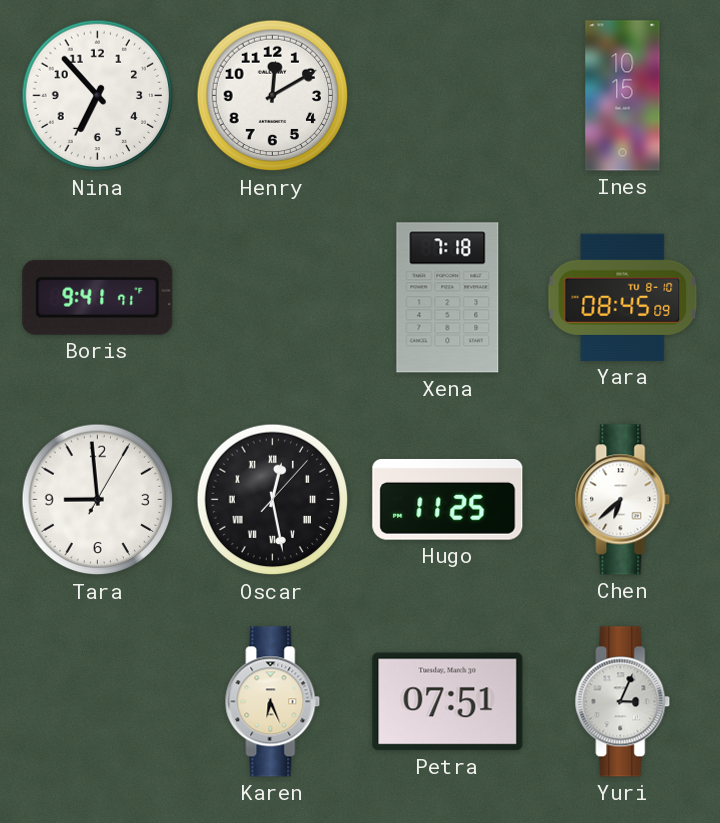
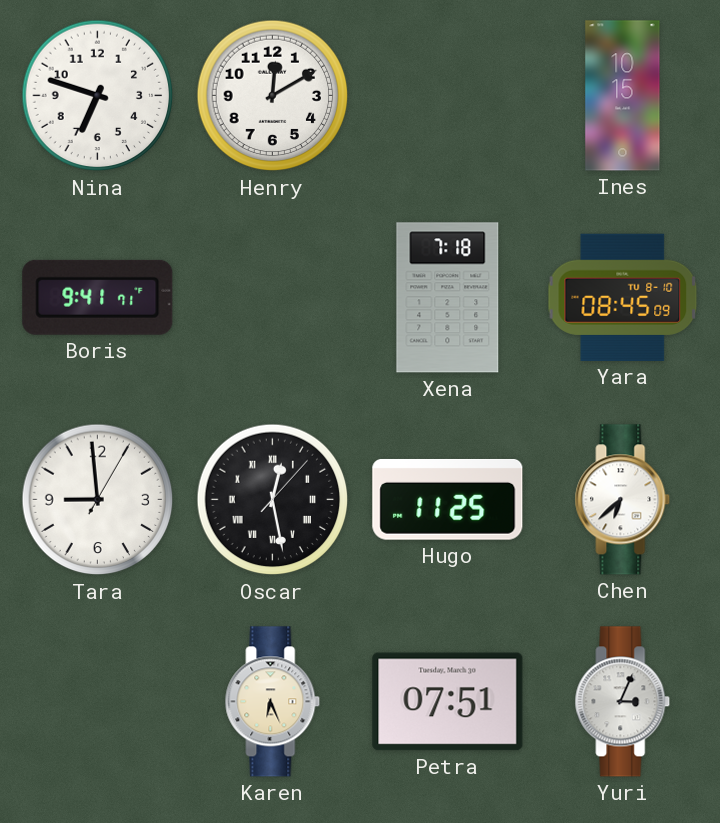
Nina: 6:53 -> 6:48
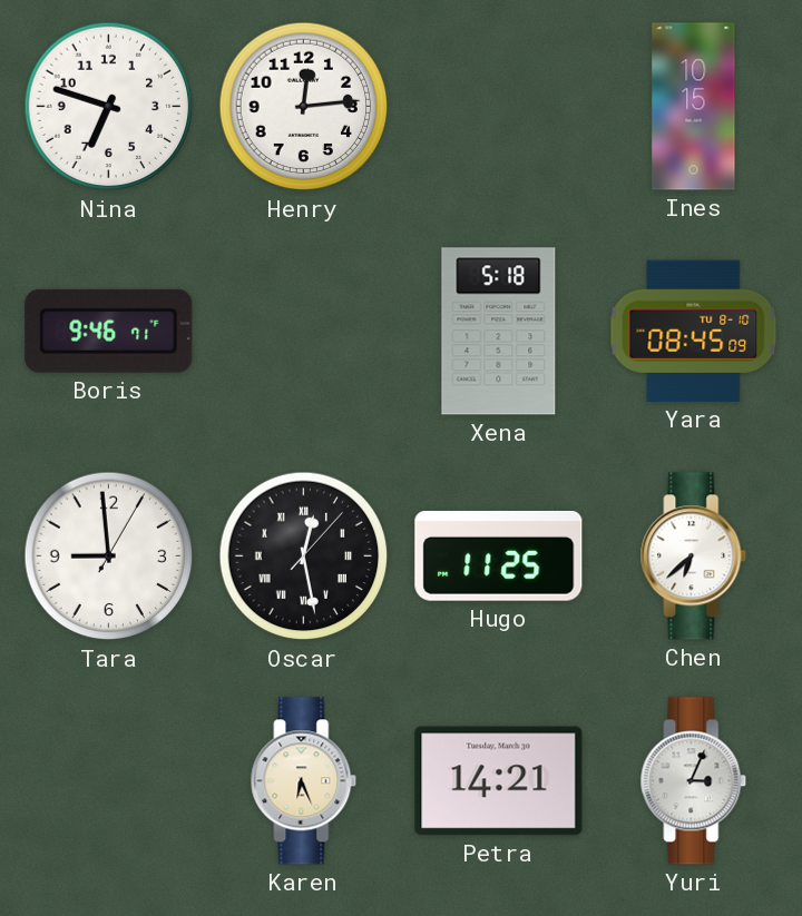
Henry: 12:10 -> 12:14
Boris: 9:41 -> 9:46
Xena: 7:18 -> 5:18
Petra: 07:51 -> 14:21
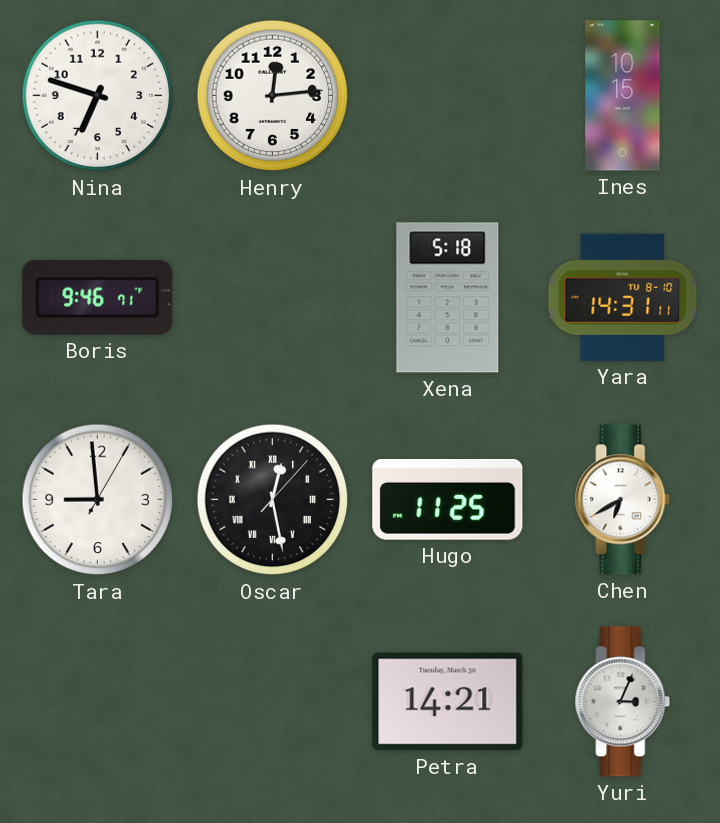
Yara: 08:45 -> 14:31
Chen: 6:38 -> 6:40
Karen: 6:26 -> none
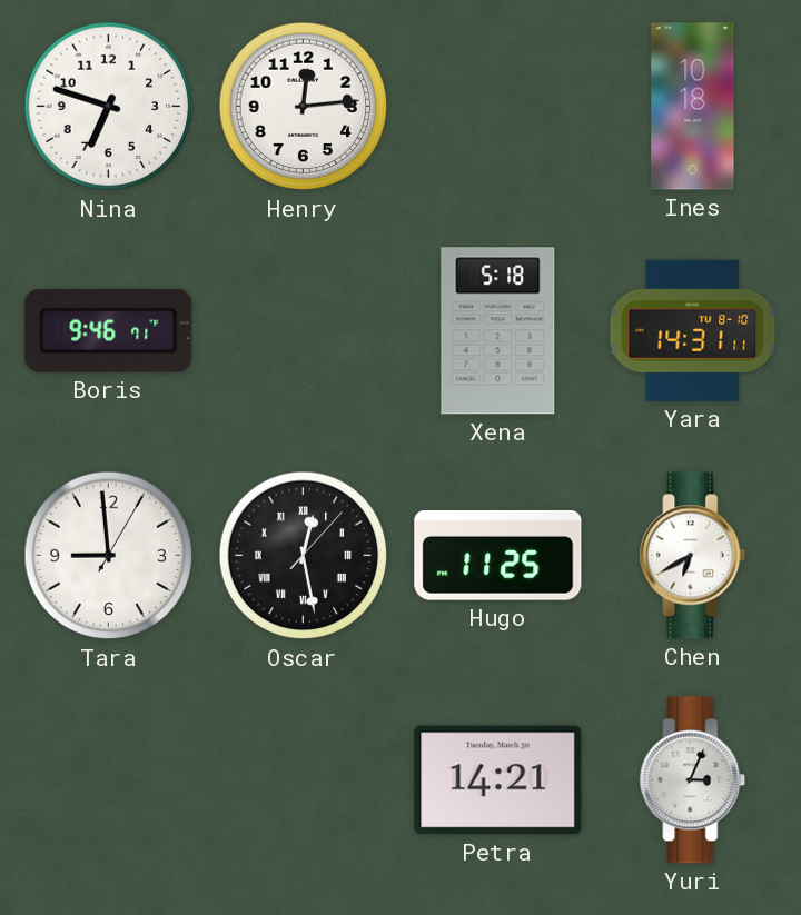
Ines: 10:15 -> 10:18
